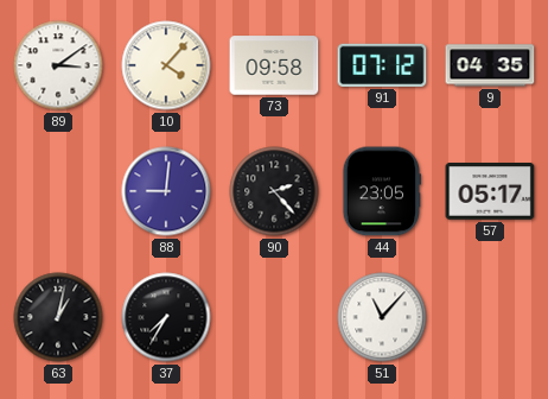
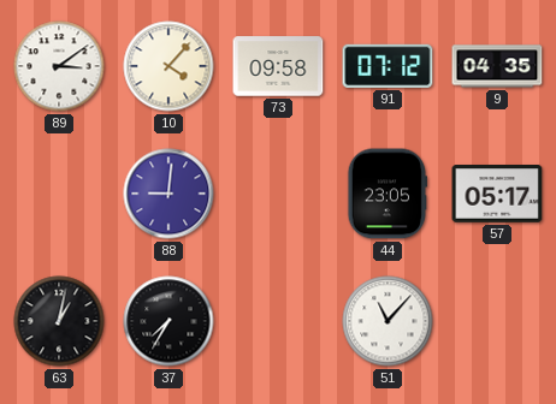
90: 2:23 -> none
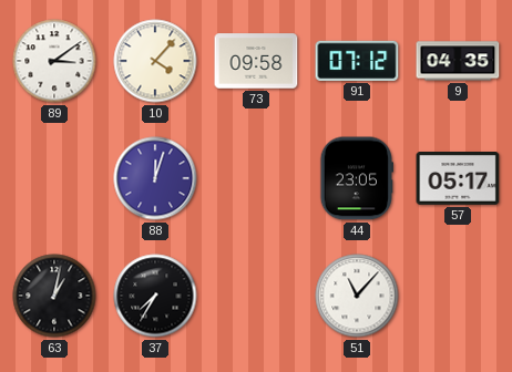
88: 9:01 -> 12:03
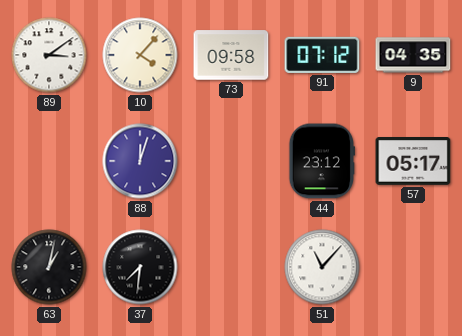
44: 23:05 -> 23:12
37: 7:35 -> 7:31
